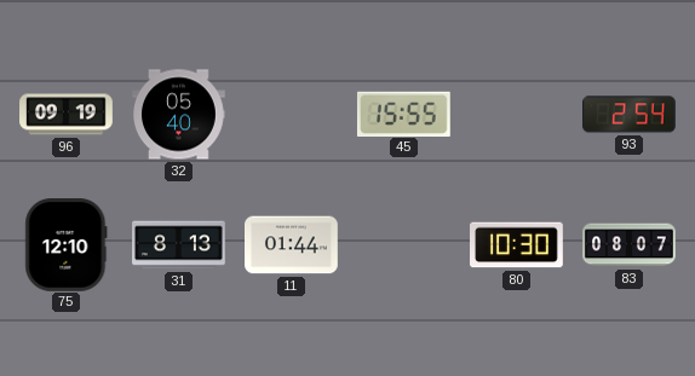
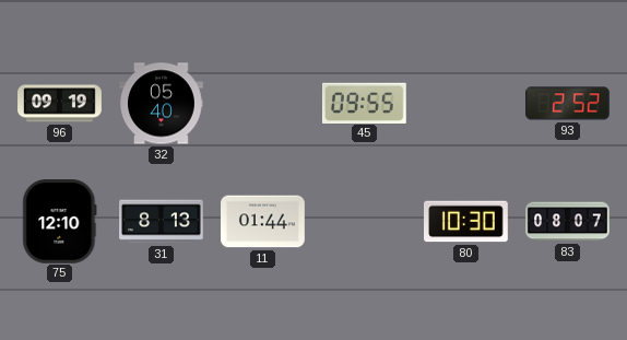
45: 15:55 -> 09:55
93: 2:54 -> 2:52
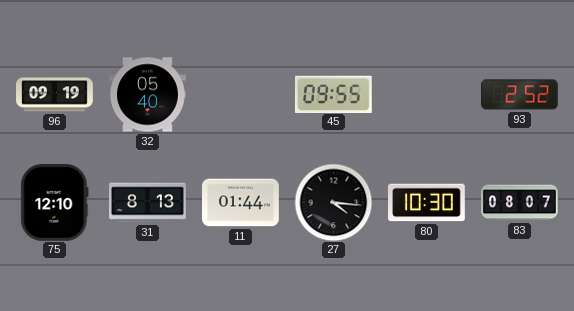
27: none -> 4:16
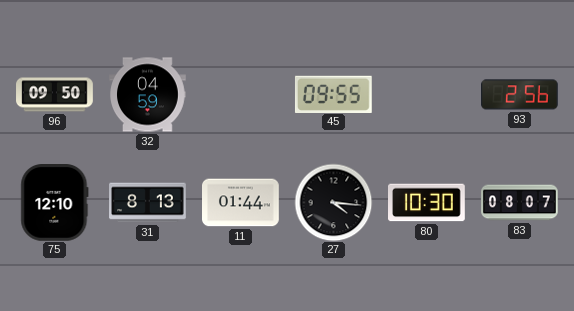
96: 09:19 -> 09:50
32: 05:40 -> 04:59
93: 2:52 -> 2:56
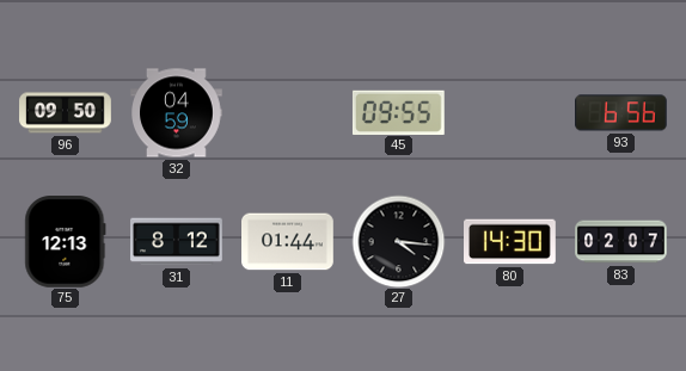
93: 2:56 -> 6:56
75: 12:10 -> 12:13
31: 8:13 -> 8:12
80: 10:30 -> 14:30
83: 08:07 -> 02:07
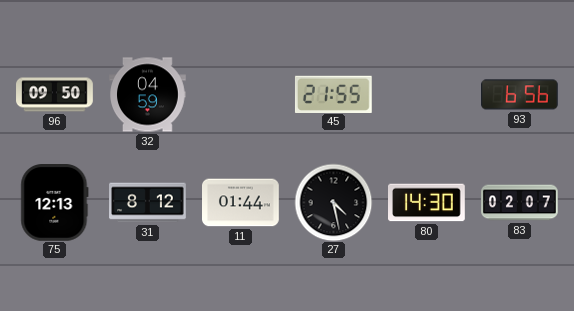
45: 09:55 -> 21:55
27: 4:16 -> 4:28
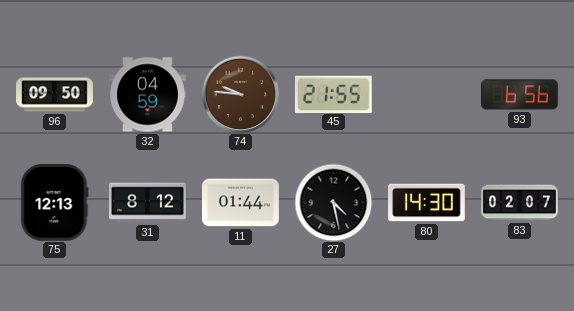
74: none -> 9:46
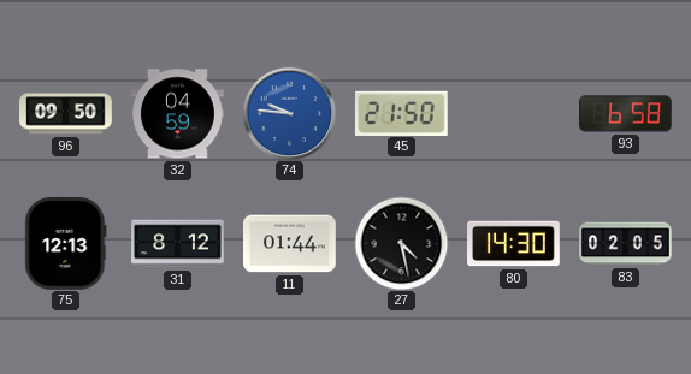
74 dial: brown -> blue
45: 21:55 -> 21:50
93: 6:56 -> 6:58
83: 02:07 -> 02:05
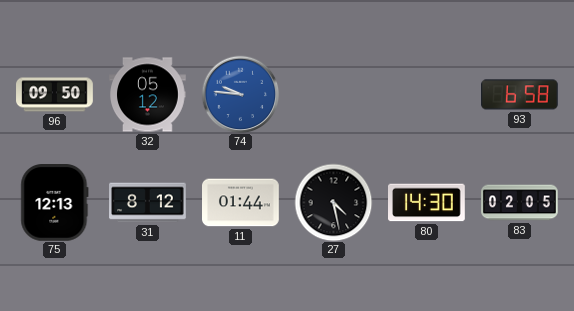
32: 04:59 -> 05:12
45: 21:50 -> none
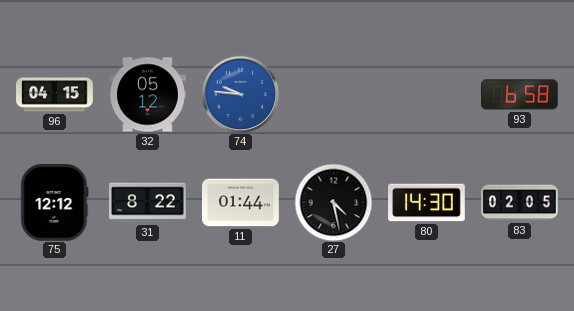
96: 09:50 -> 04:15
75: 12:13 -> 12:12
31: 8:12 -> 8:22
